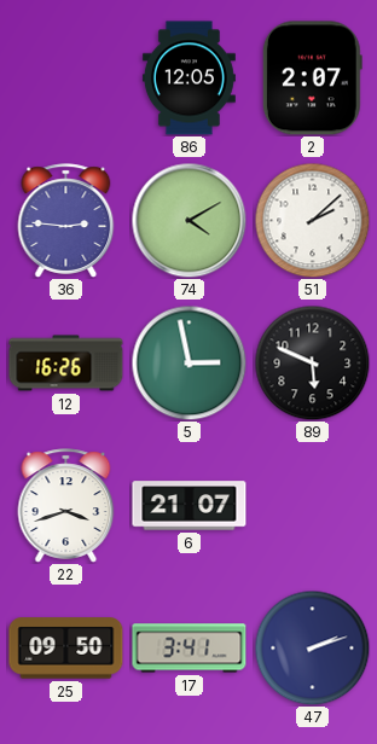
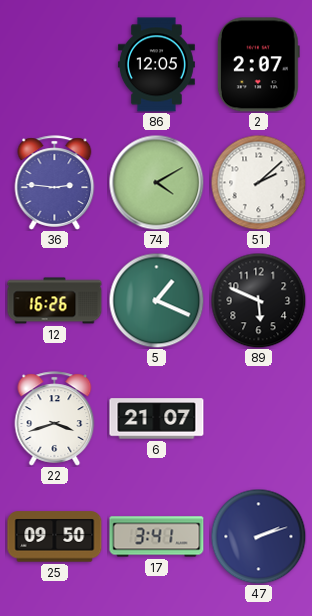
5: 2:58 -> 1:19
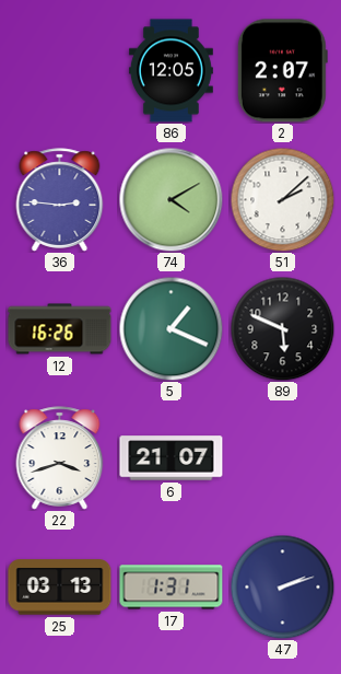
25: 09:50 -> 03:13
17: 3:41 -> 1:31
